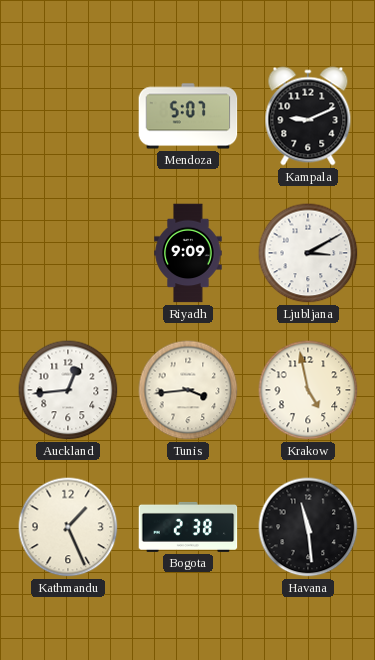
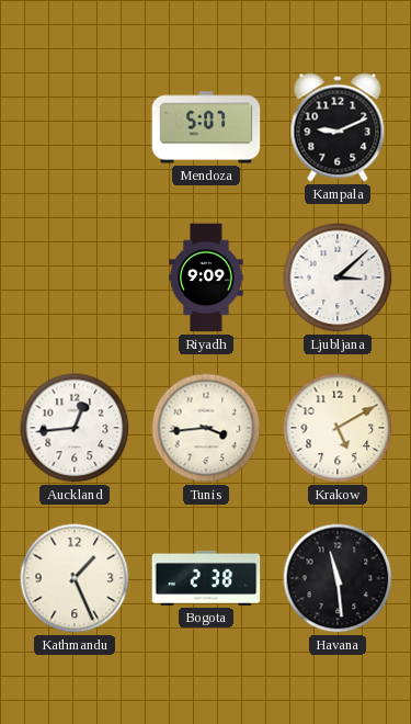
Ljubljana: 3:10 -> 3:08
Krakow: 4:58 -> 5:10
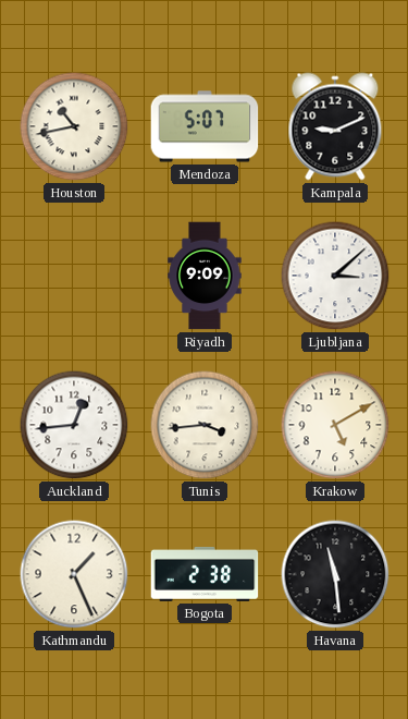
Houston: none -> 10:43
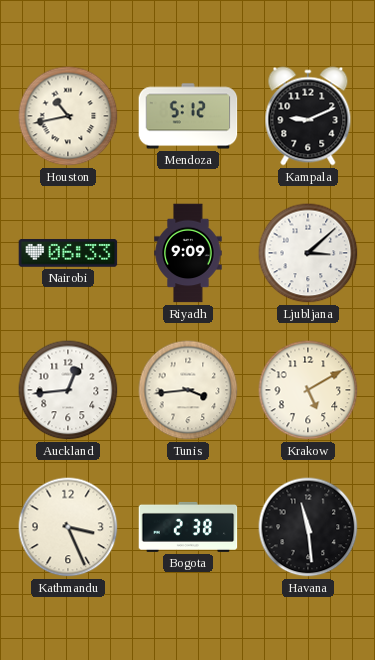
Mendoza: 5:07 -> 5:12
Nairobi: none -> 06:33
Kathmandu: 1:26 -> 3:26
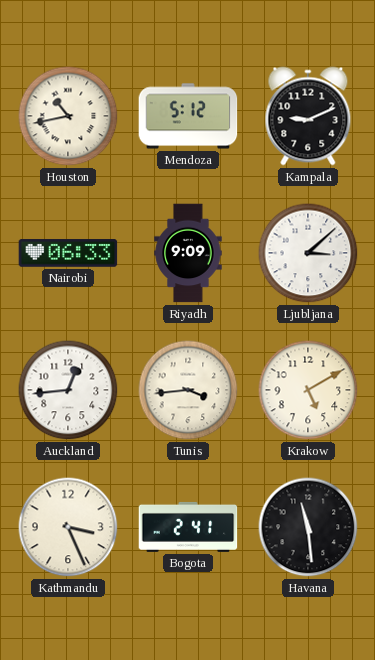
Bogota: 2:38 -> 2:41
